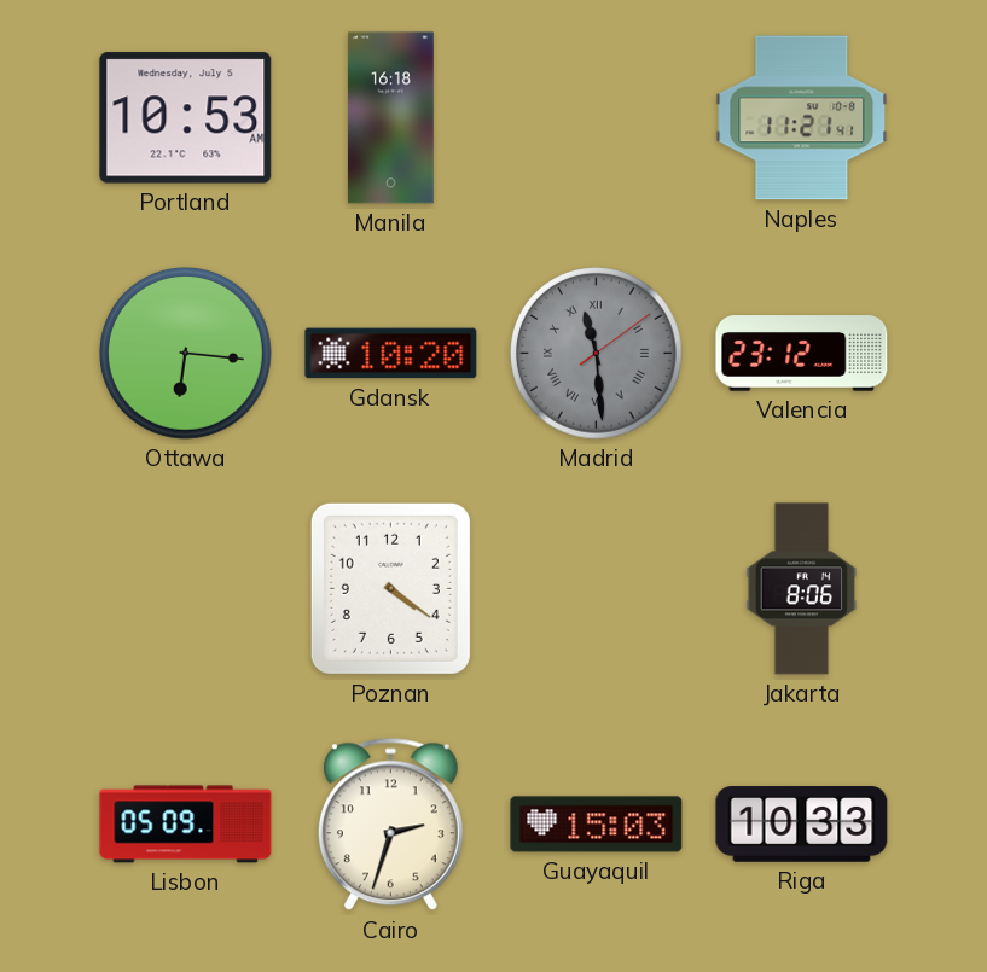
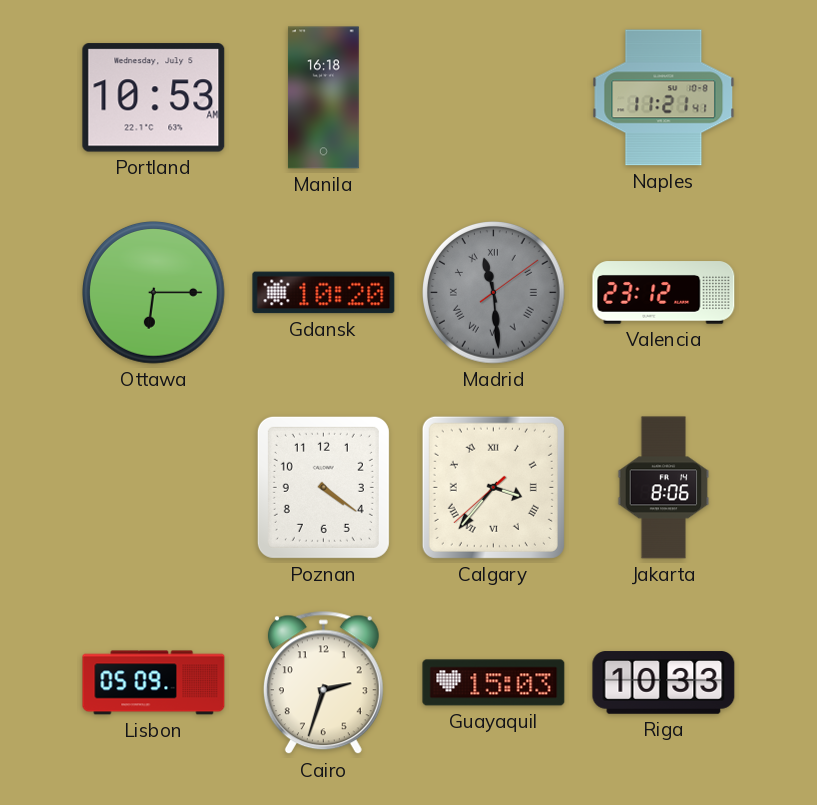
Ottawa: 6:16 -> 6:15
Calgary: none -> 3:36
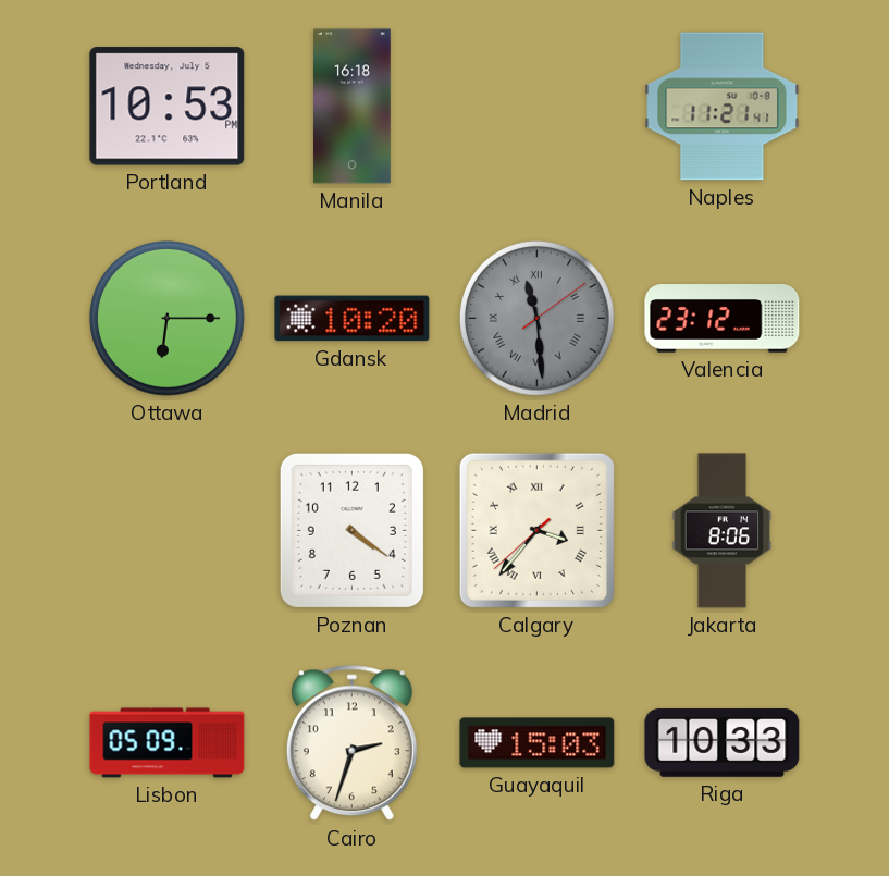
Portland: 10:53 AM -> 10:53 PM
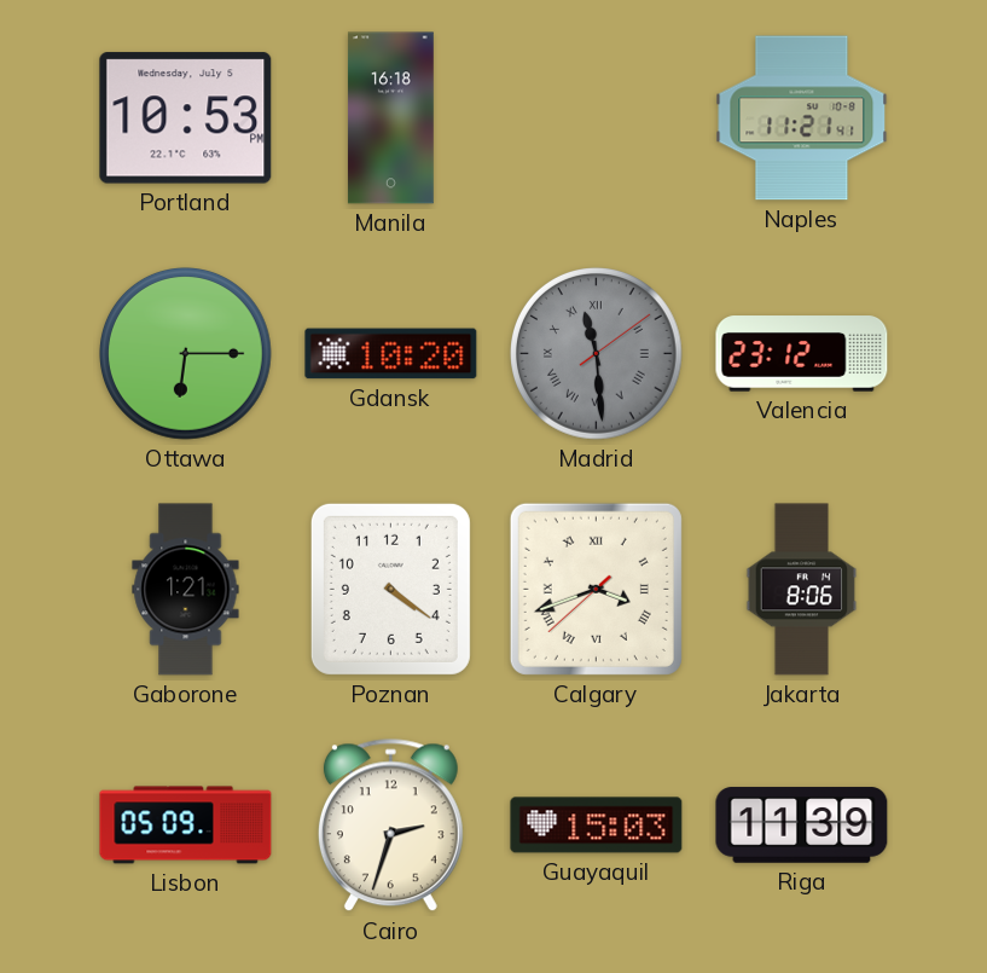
Gaborone: none -> 1:21
Calgary: 3:36 -> 3:41
Riga: 10:33 -> 11:39
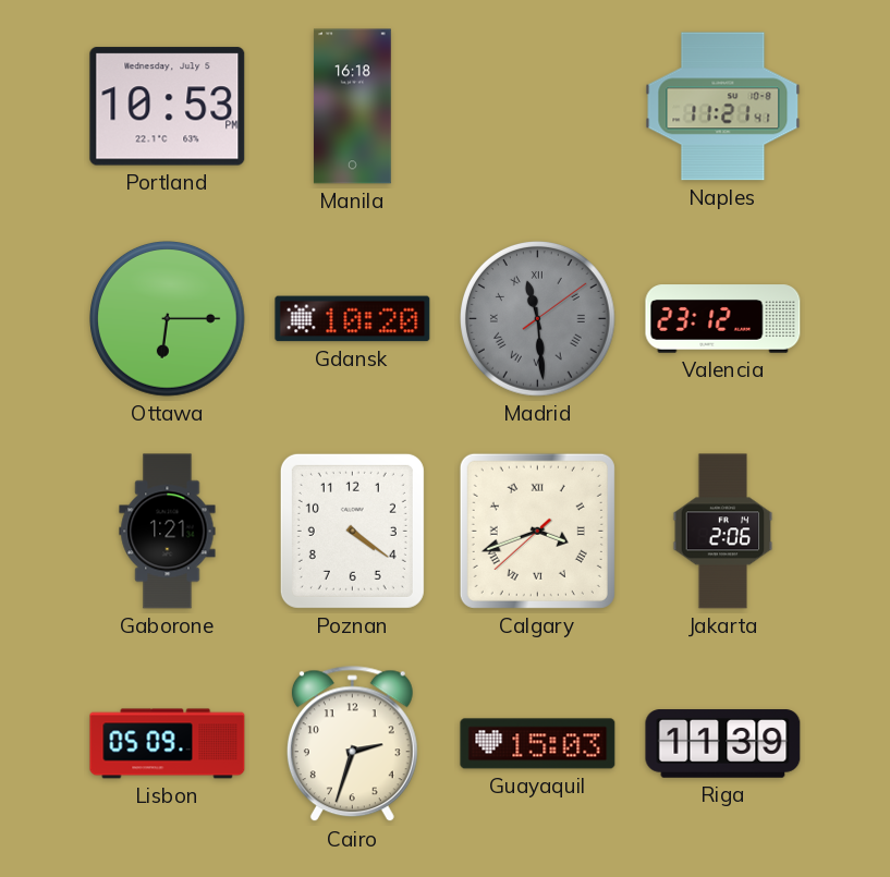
Jakarta: 8:06 -> 2:06
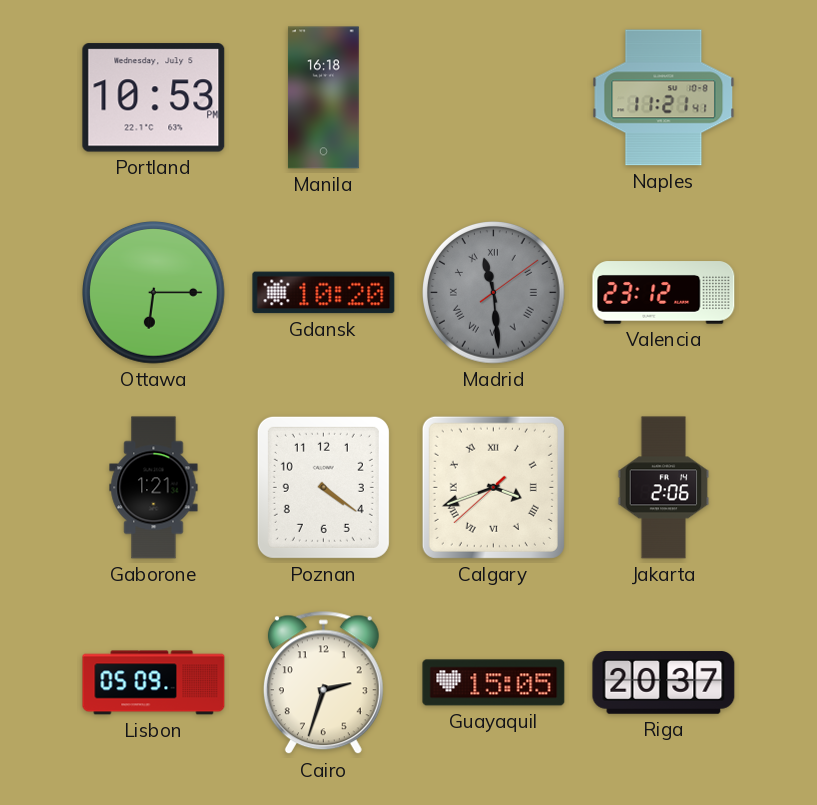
Guayaquil: 15:03 -> 15:05
Riga: 11:39 -> 20:37
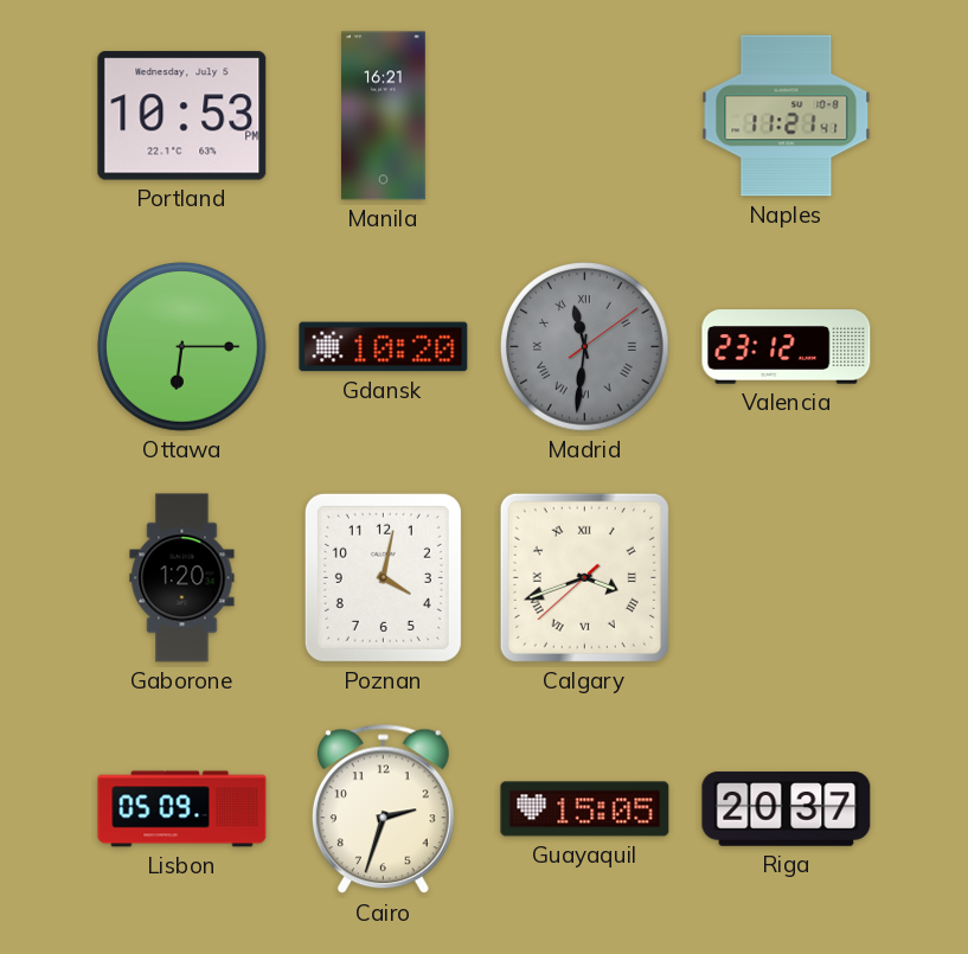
Manila: 16:18 -> 16:21
Madrid: 11:29 -> 11:31
Gaborone: 1:21 -> 1:20
Poznan: 4:21 -> 4:02
Jakarta: 2:06 -> none
